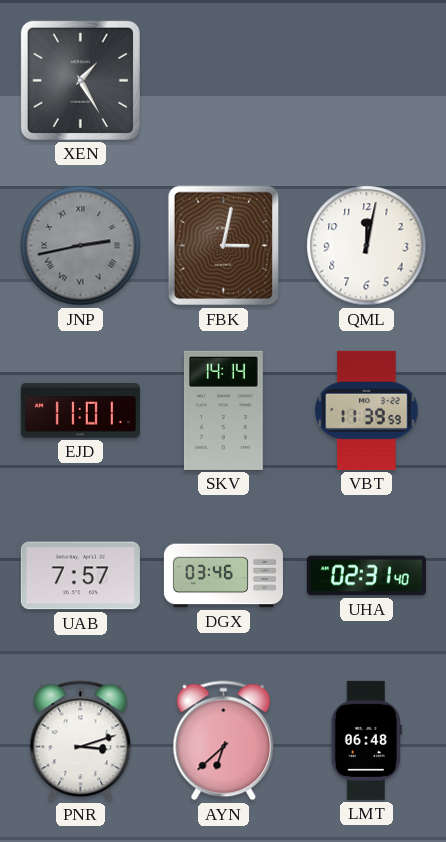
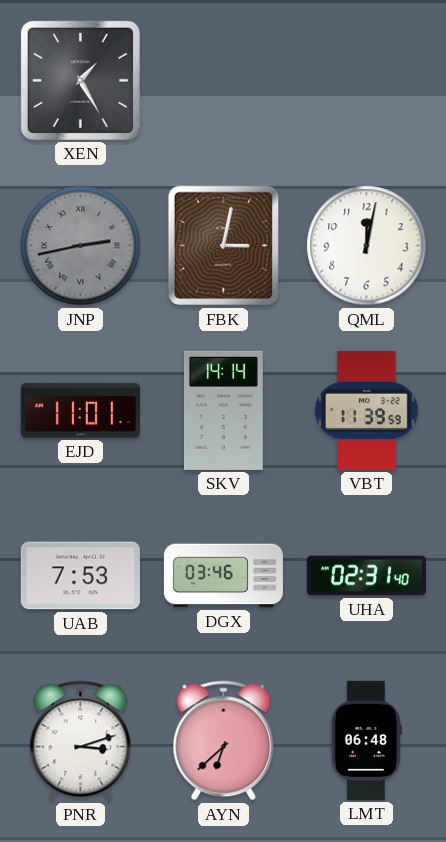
UAB: 7:57 -> 7:53
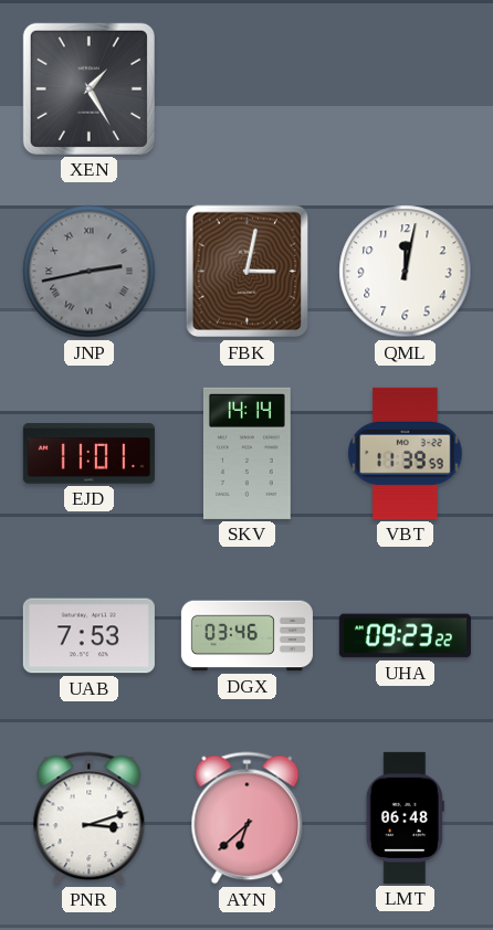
UHA: 02:31 -> 09:23
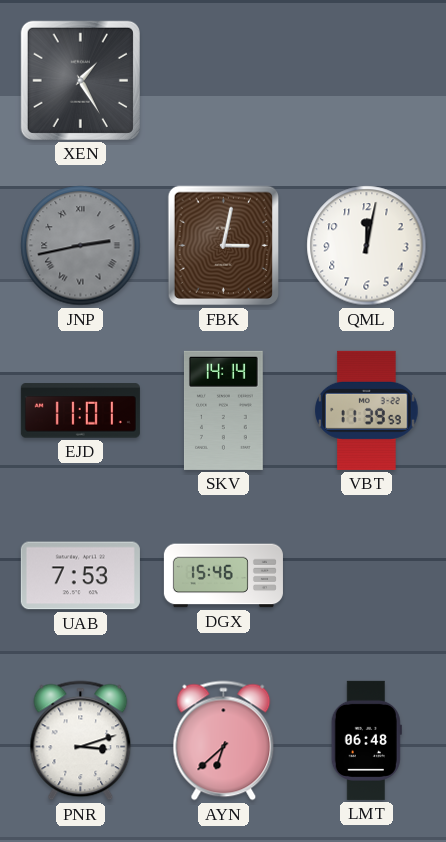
DGX: 03:46 -> 15:46
UHA: 09:23 -> none
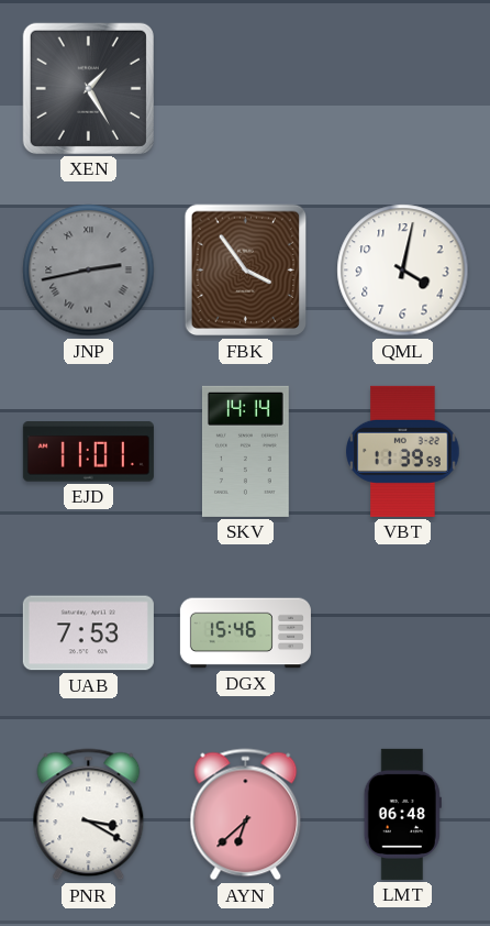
FBK: 3:02 -> 3:54
QML: 12:02 -> 4:02
PNR: 3:12 -> 3:20
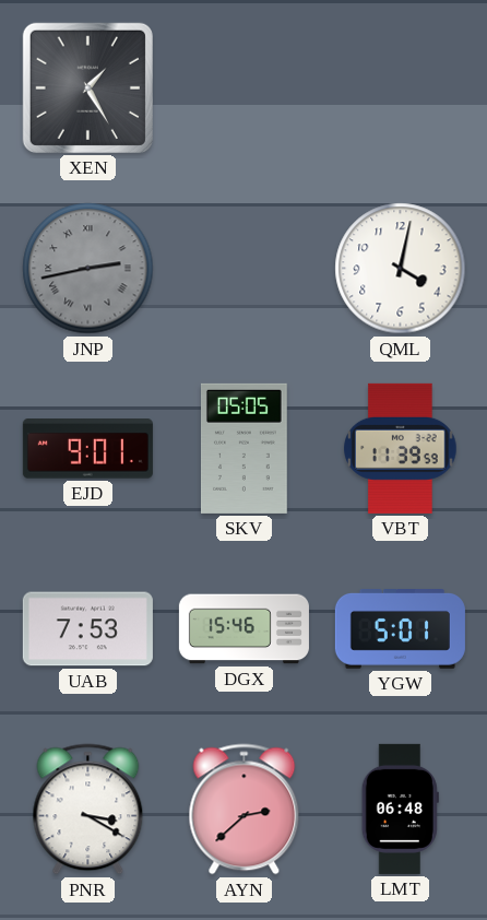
FBK: 3:54 -> none
EJD: 11:01 -> 9:01
SKV: 14:14 -> 05:05
YGW: none -> 5:01
AYN: 6:38 -> 2:38
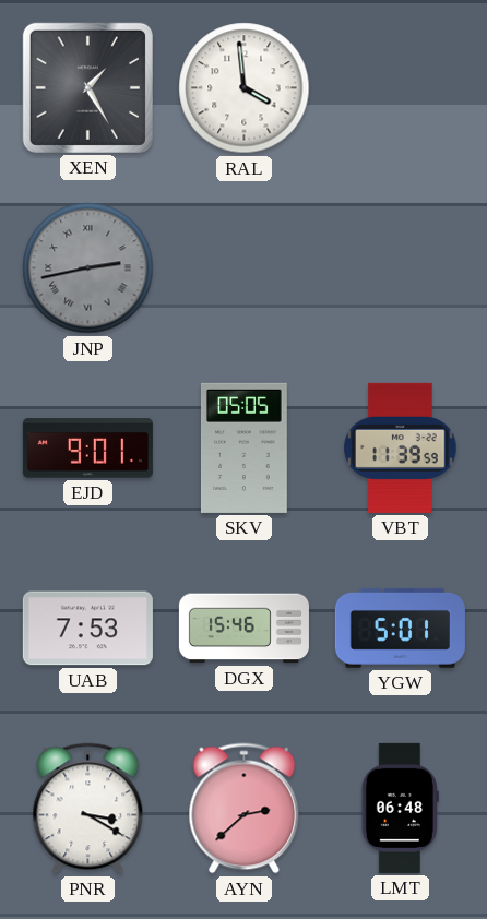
RAL: none -> 3:59
QML: 4:02 -> none
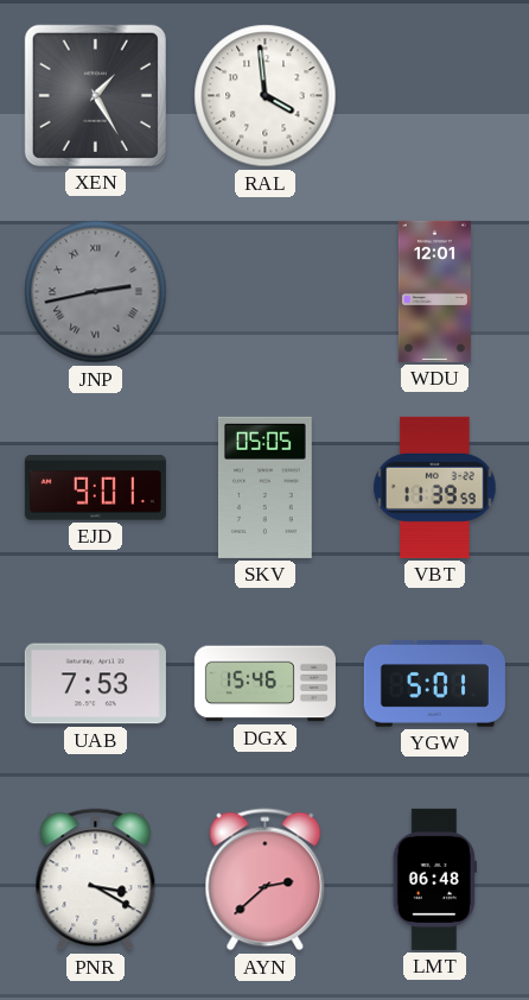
WDU: none -> 12:01
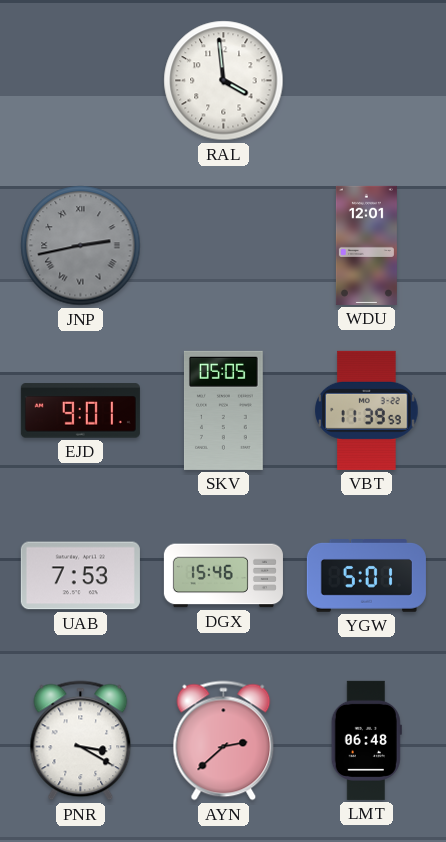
XEN: 1:25 -> none
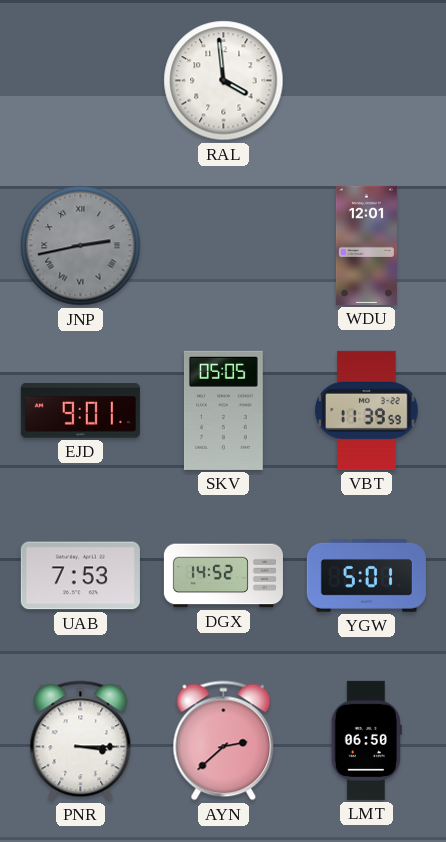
DGX: 15:46 -> 14:52
PNR: 3:20 -> 3:15
LMT: 06:48 -> 06:50
